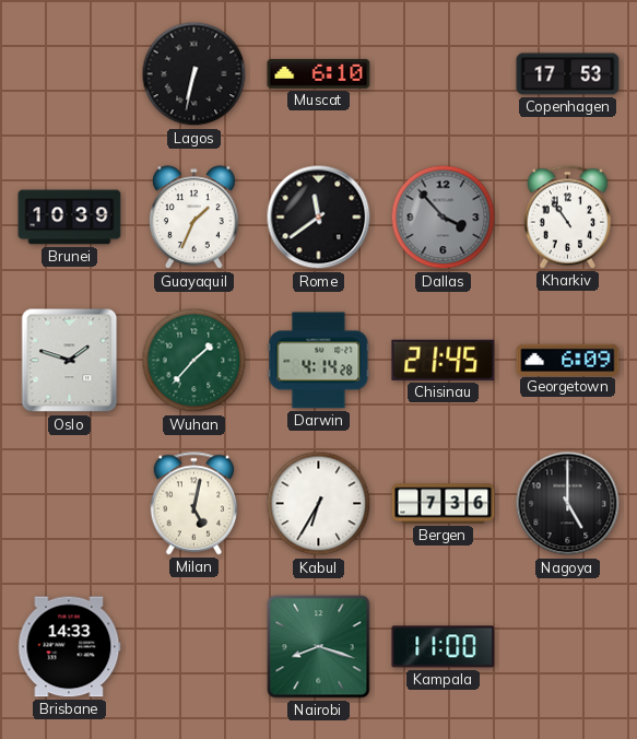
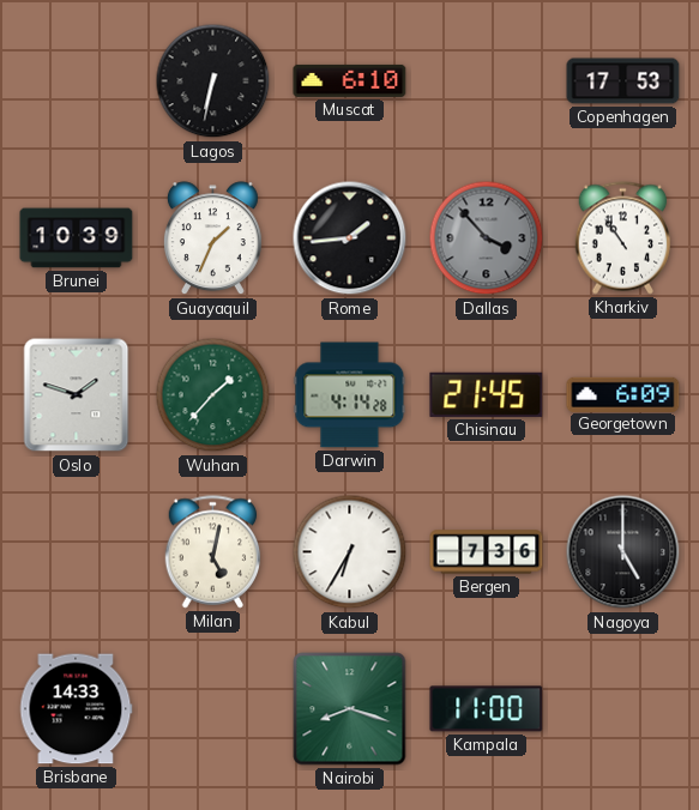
Rome: 11:39 -> 1:44
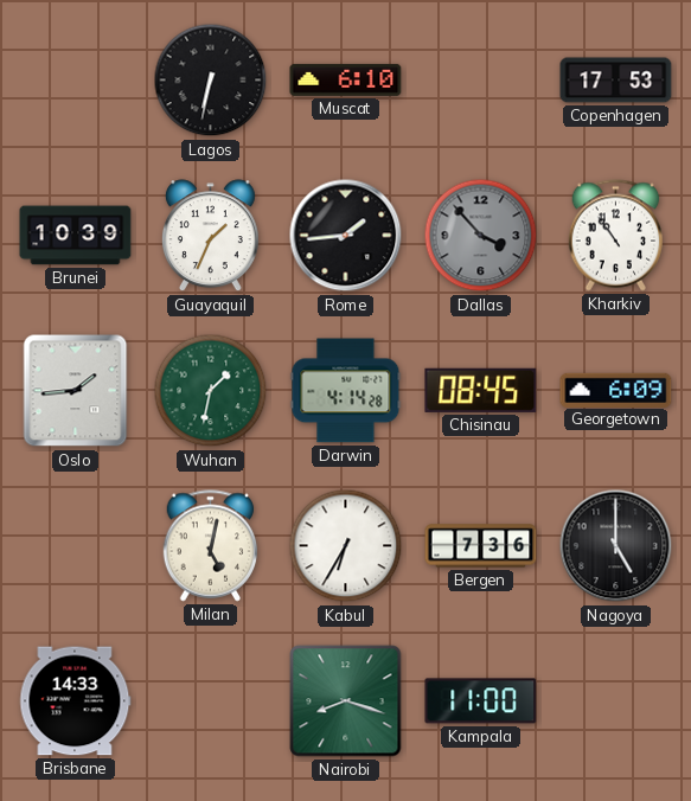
Oslo: 1:48 -> 1:44
Wuhan: 1:37 -> 1:32
Chisinau: 21:45 -> 08:45
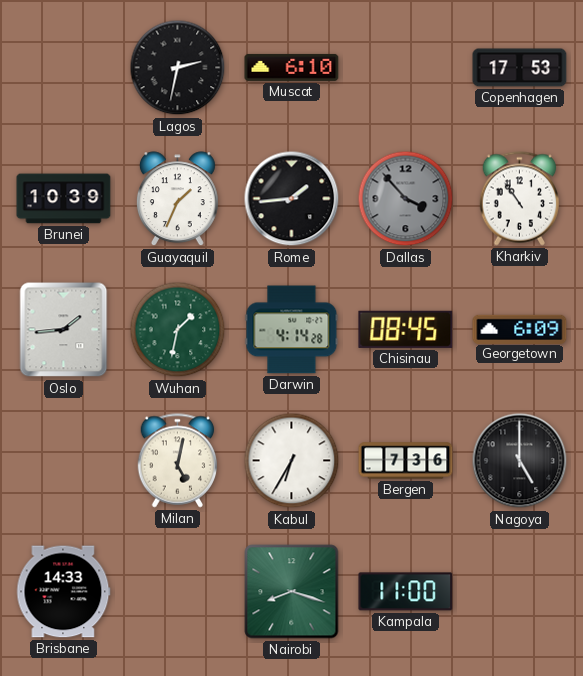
Lagos: 6:32 -> 2:32
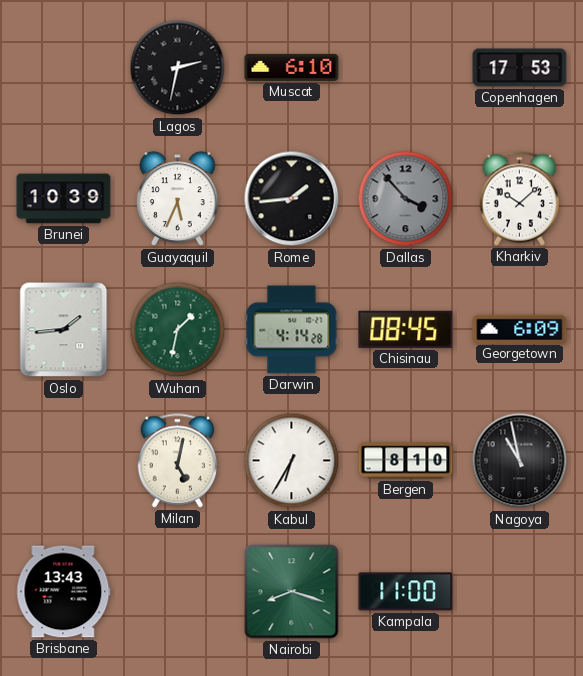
Guayaquil: 1:34 -> 5:34
Kharkiv: 10:54 -> 10:08
Bergen: 7:36 -> 8:10
Nagoya: 5:00 -> 10:58
Brisbane: 14:33 -> 13:43
